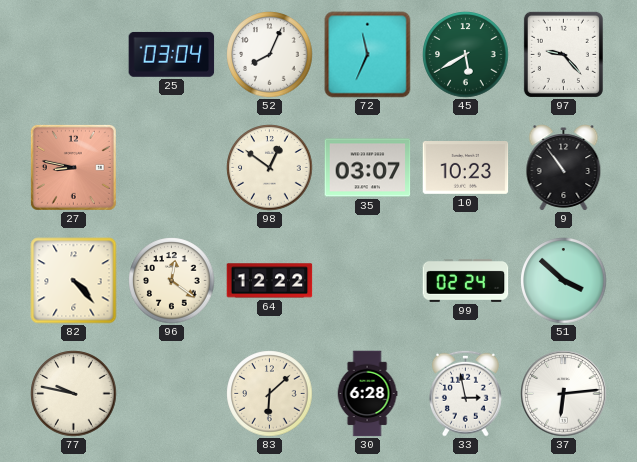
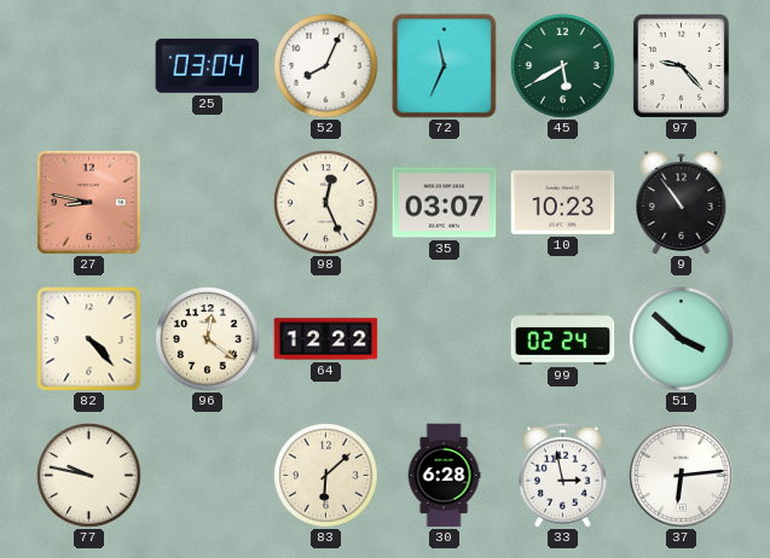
98: 12:51 -> 12:26
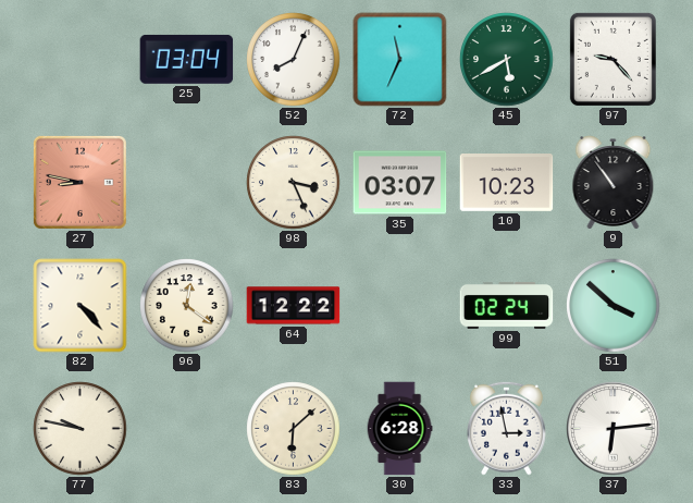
98: 12:26 -> 3:26
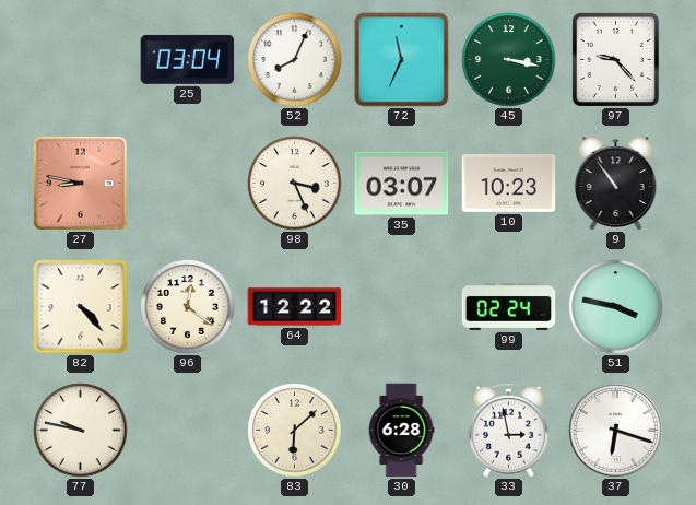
45: 5:40 -> 3:17
51: 3:52 -> 3:47
37: 6:14 -> 6:18
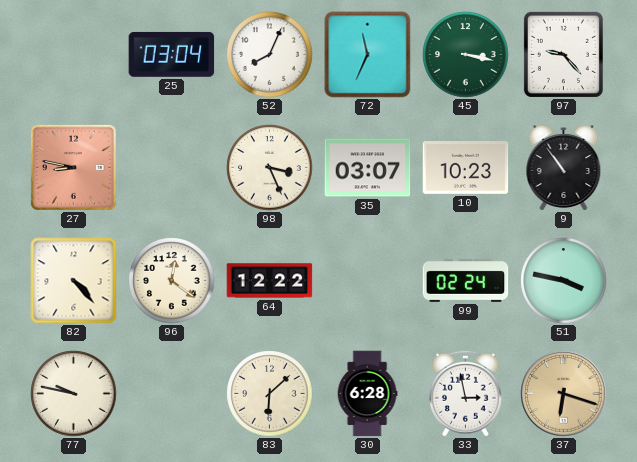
37 dial: white -> champagne
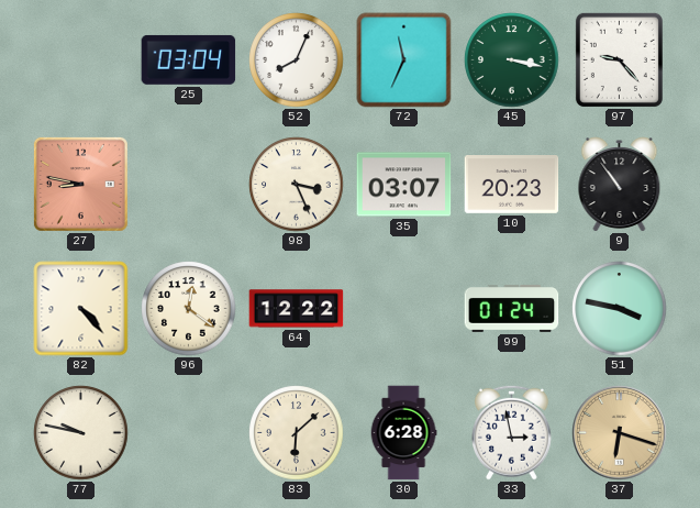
10: 10:23 -> 20:23
99: 02:24 -> 01:24
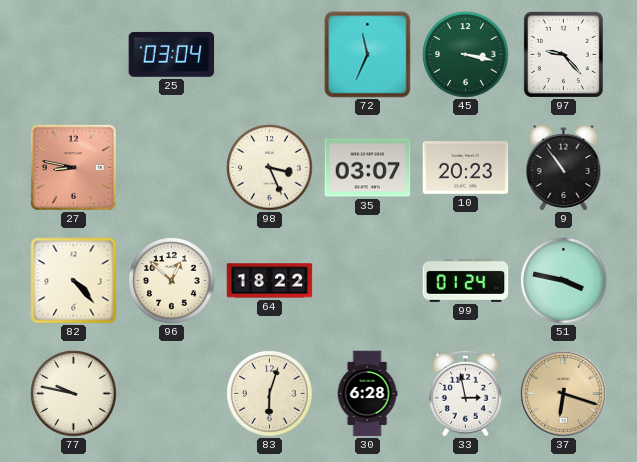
52: 8:04 -> none
96: 12:21 -> 12:52
64: 12:22 -> 18:22
83: 6:08 -> 6:03
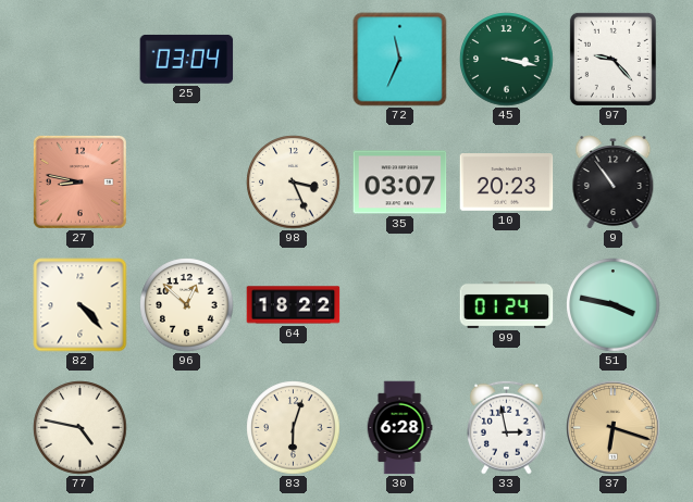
77: 9:47 -> 4:47
